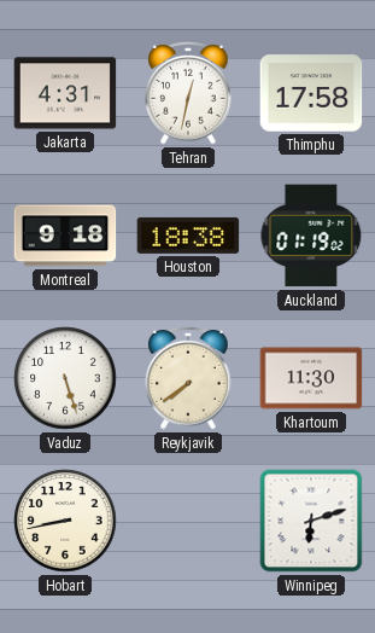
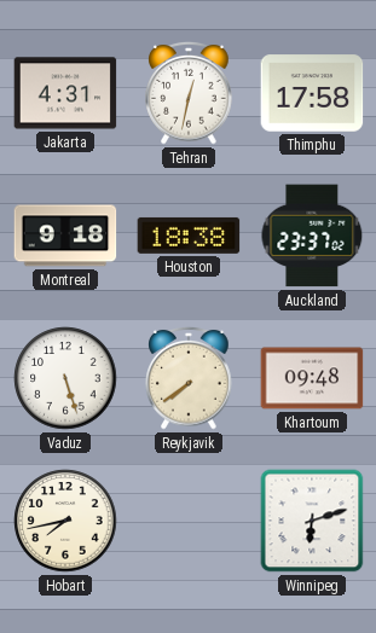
Auckland: 01:19 -> 23:37
Khartoum: 11:30 -> 09:48
Hobart: 8:43 -> 7:43
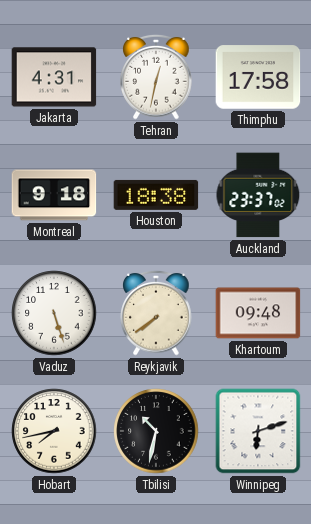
Tbilisi: none -> 10:32
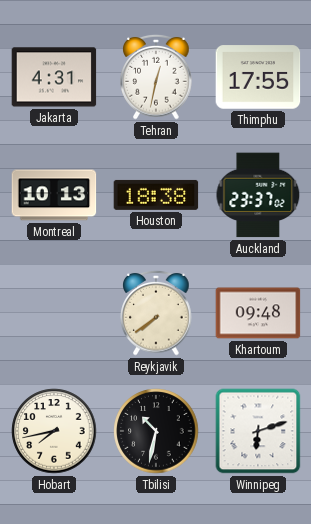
Thimphu: 17:58 -> 17:55
Montreal: 9:18 -> 10:13
Vaduz: 5:27 -> none
